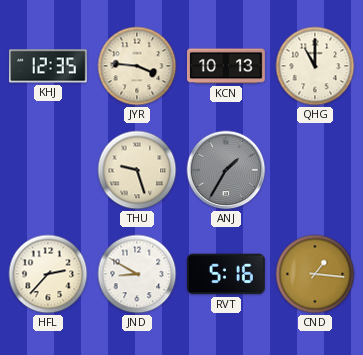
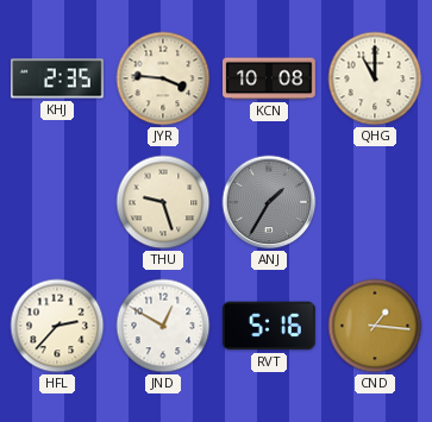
KHJ: 12:35 -> 2:35
KCN: 10:13 -> 10:08
JND: 8:50 -> 12:50
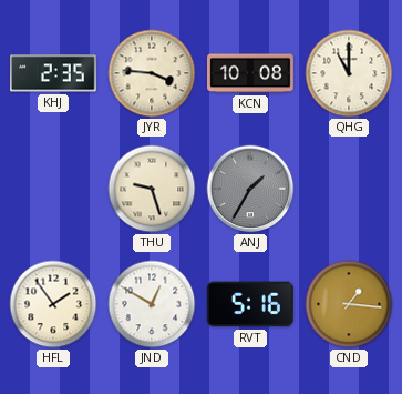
HFL: 2:37 -> 1:54
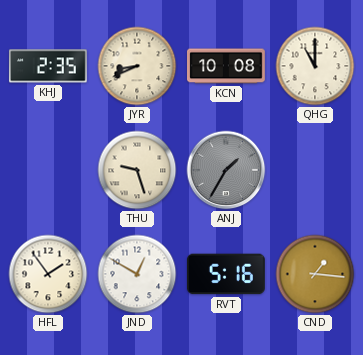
JYR: 3:46 -> 8:41
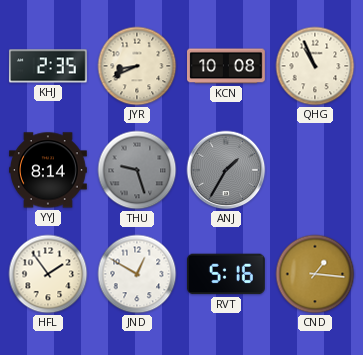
QHG: 11:00 -> 10:56
YYJ: none -> 8:14
THU dial: cream -> grey
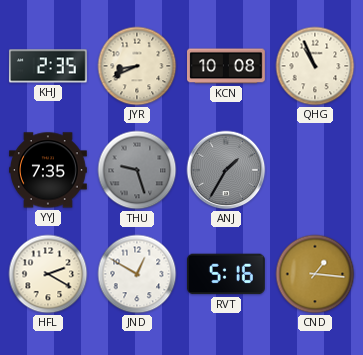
YYJ: 8:14 -> 7:35
HFL: 1:54 -> 2:20
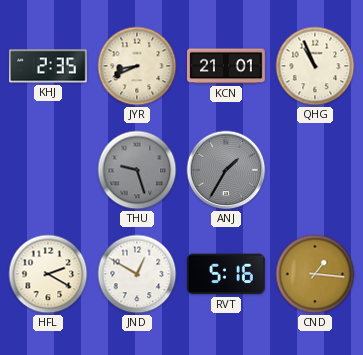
KCN: 10:08 -> 21:01
YYJ: 7:35 -> none
